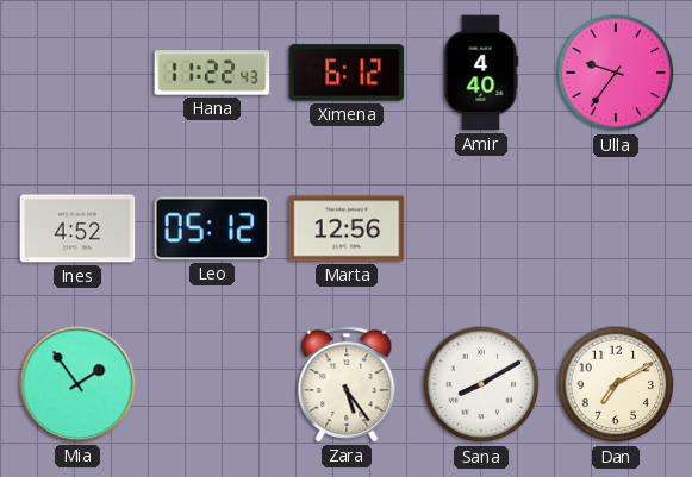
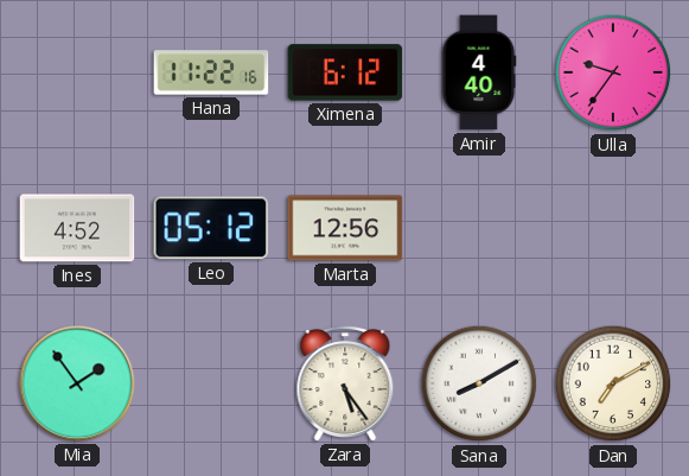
Hana: 11:22:43 -> 11:22:16
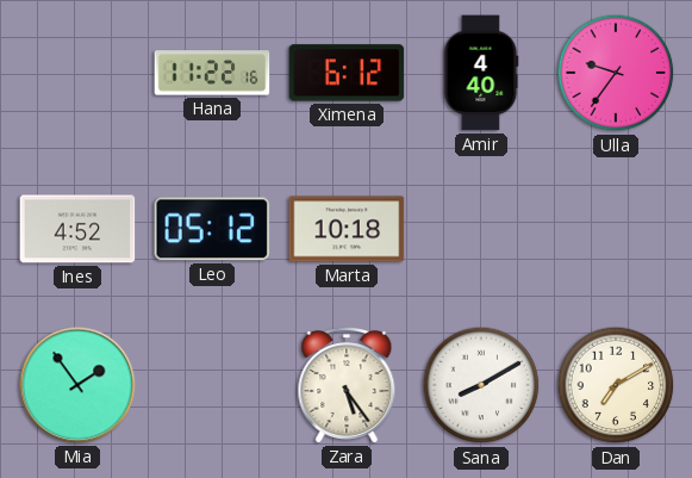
Marta: 12:56 -> 10:18
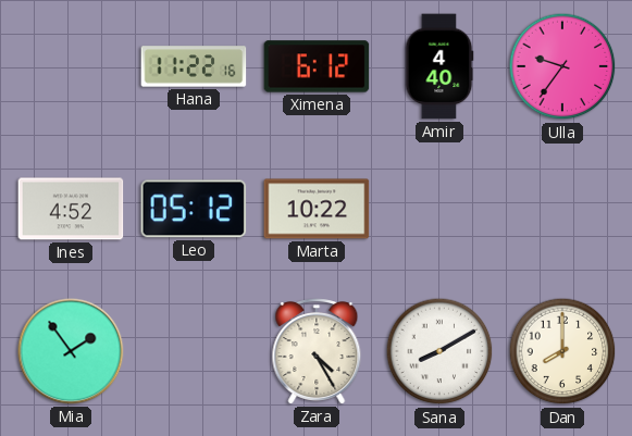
Marta: 10:18 -> 10:22
Zara: 5:24 -> 4:25
Dan: 7:10 -> 8:00
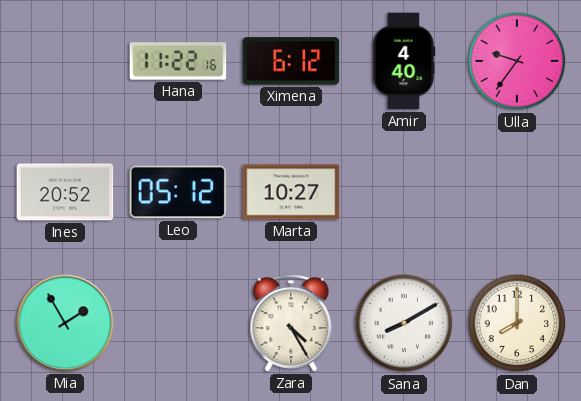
Ines: 4:52 -> 20:52
Marta: 10:22 -> 10:27
Mia: 1:54 -> 1:55
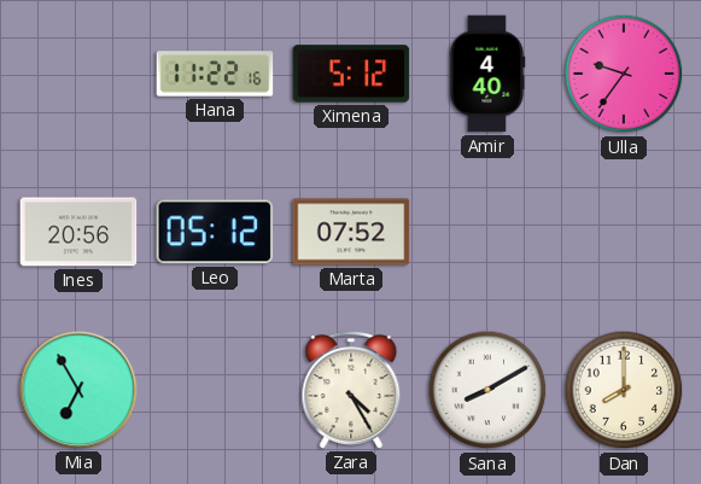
Ximena: 6:12 -> 5:12
Ines: 20:52 -> 20:56
Marta: 10:27 -> 07:52
Mia: 1:55 -> 6:55
